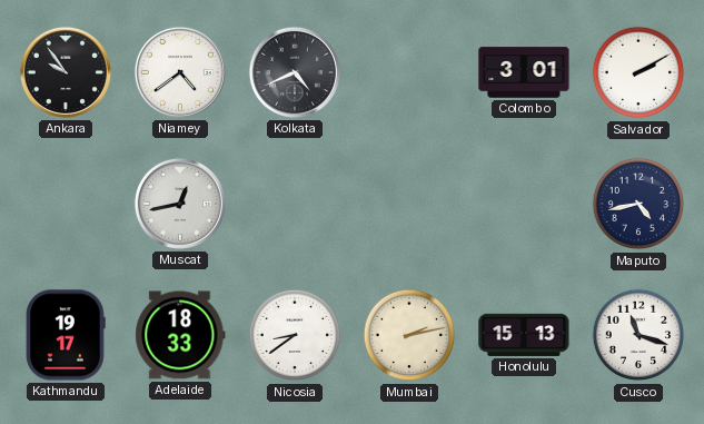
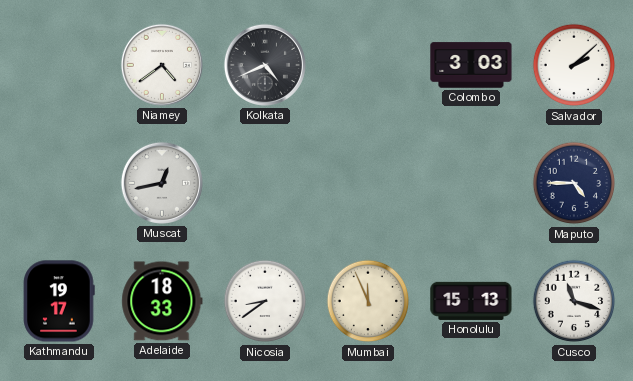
Ankara: 9:54 -> none
Colombo: 3:01 -> 3:03
Salvador: 2:10 -> 2:08
Maputo: 4:43 -> 4:45
Mumbai: 2:13 -> 11:56
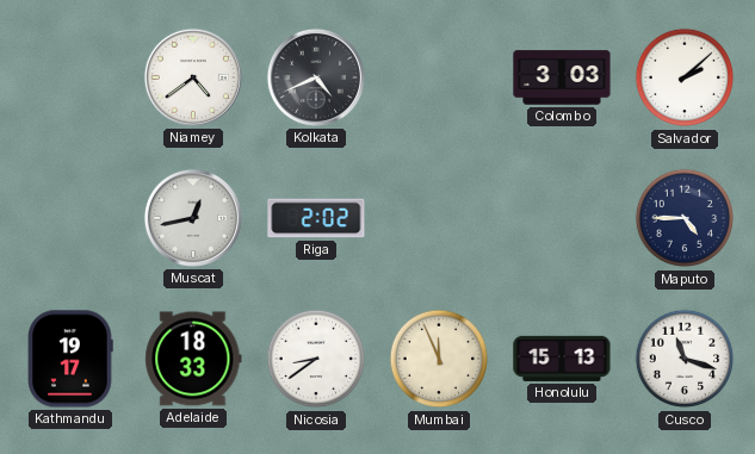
Riga: none -> 2:02
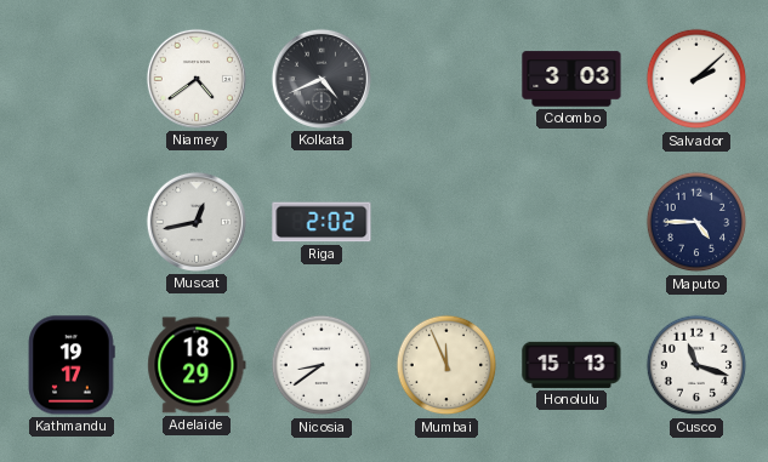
Adelaide: 18:33 -> 18:29
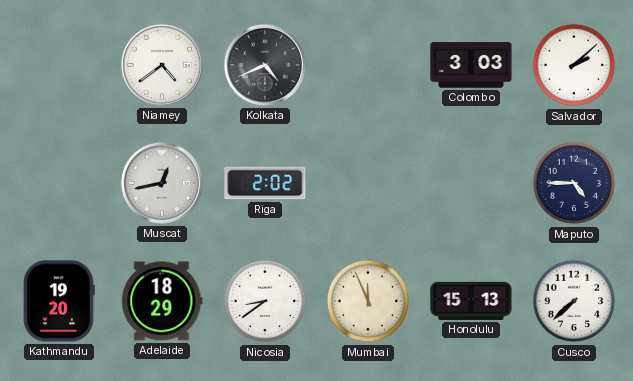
Kathmandu: 19:17 -> 19:20
Cusco: 11:18 -> 7:38
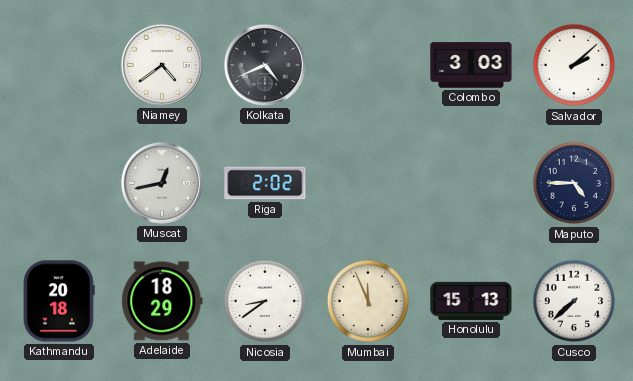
Kathmandu: 19:20 -> 20:18
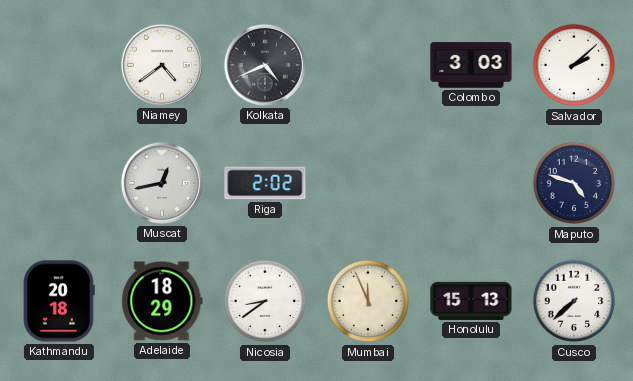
Maputo: 4:45 -> 4:48
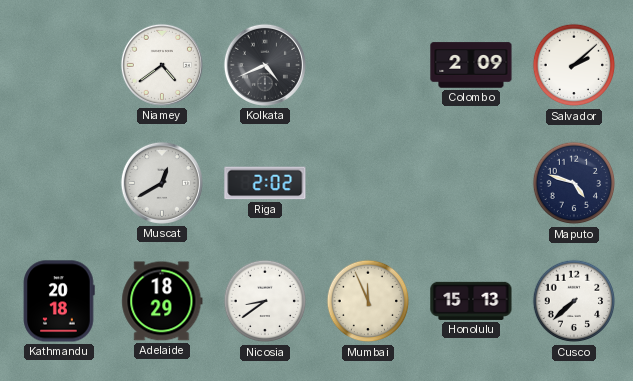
Colombo: 3:03 -> 2:09
Muscat: 12:43 -> 12:40
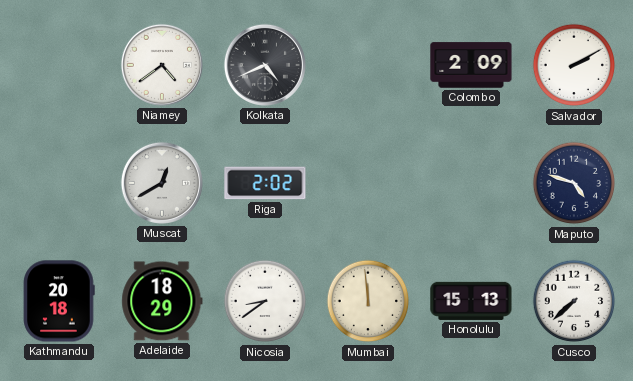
Salvador: 2:08 -> 2:10
Mumbai: 11:56 -> 11:59
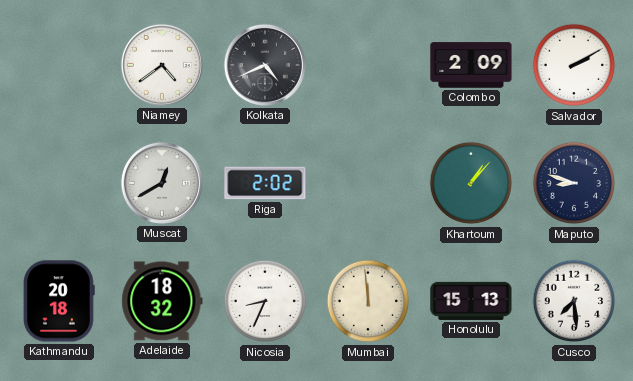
Khartoum: none -> 1:07
Maputo: 4:48 -> 8:48
Adelaide: 18:29 -> 18:32
Nicosia: 8:39 -> 8:34
Cusco: 7:38 -> 7:29
